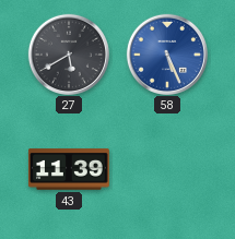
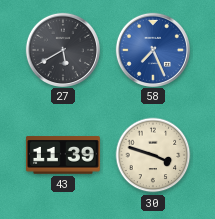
58: 5:26 -> 7:26
30: none -> 3:48
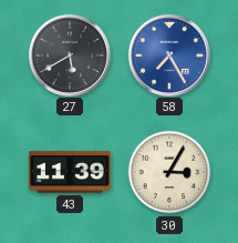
58: 7:26 -> 7:25
30: 3:48 -> 3:05
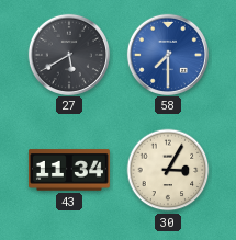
58: 7:25 -> 7:30
43: 11:39 -> 11:34
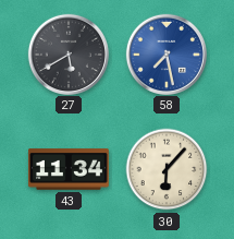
58: 7:30 -> 7:28
30: 3:05 -> 6:07
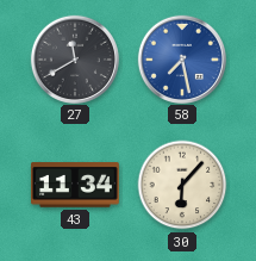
27: 5:40 -> 11:40
